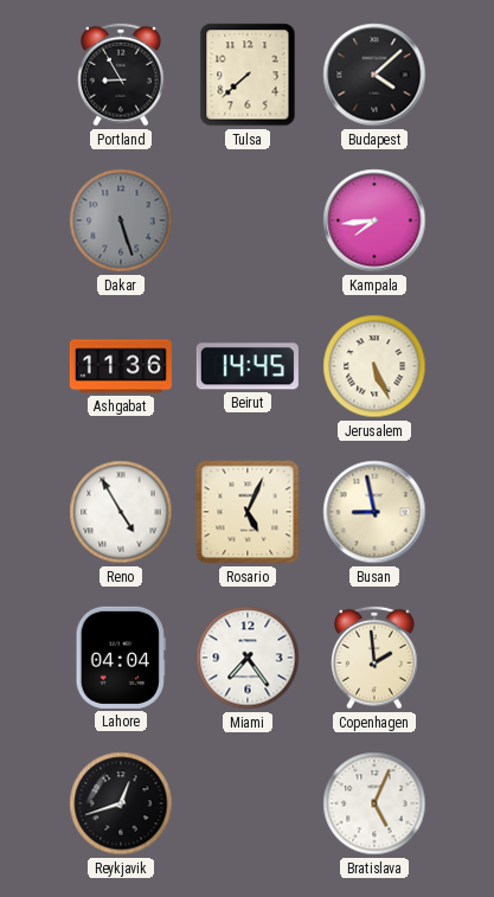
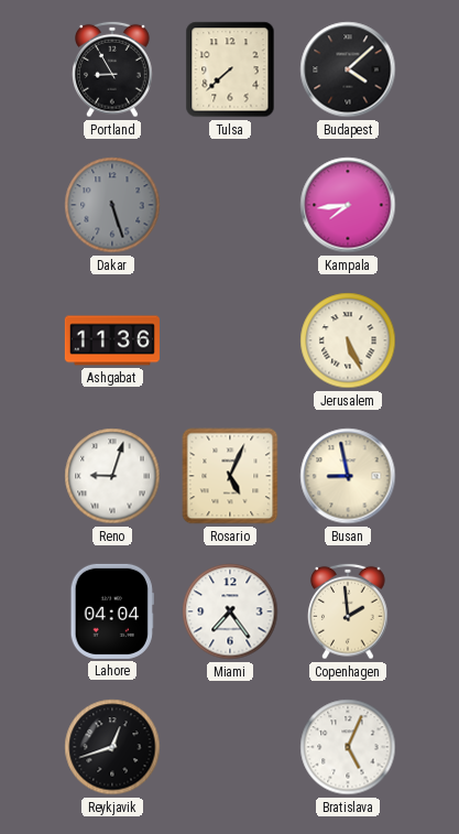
Beirut: 14:45 -> none
Reno: 4:55 -> 9:03
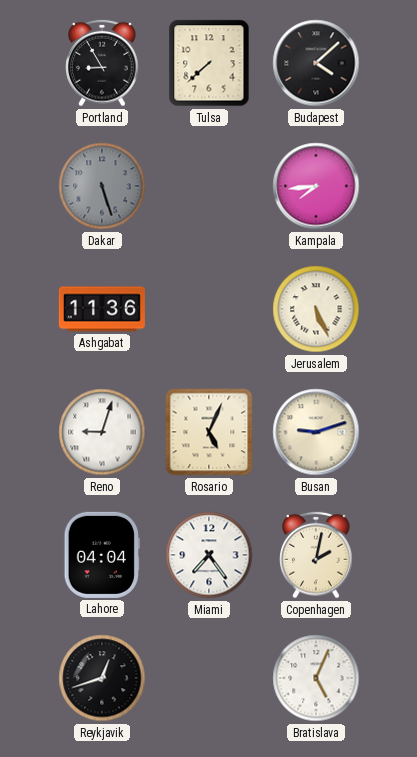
Busan: 8:58 -> 9:12
Copenhagen: 1:59 -> 2:02
